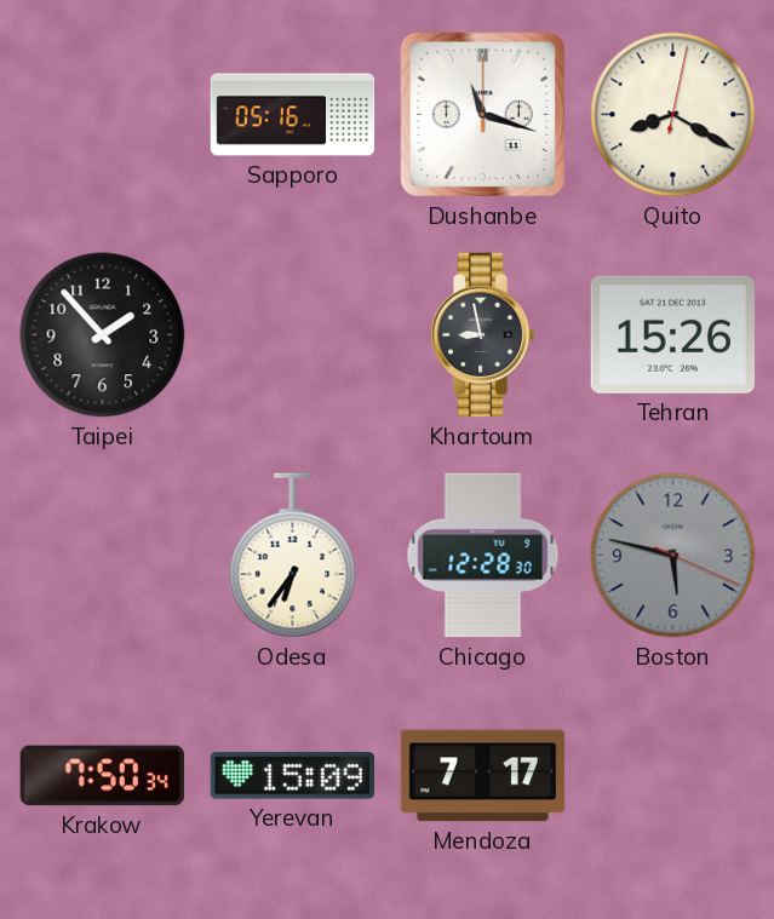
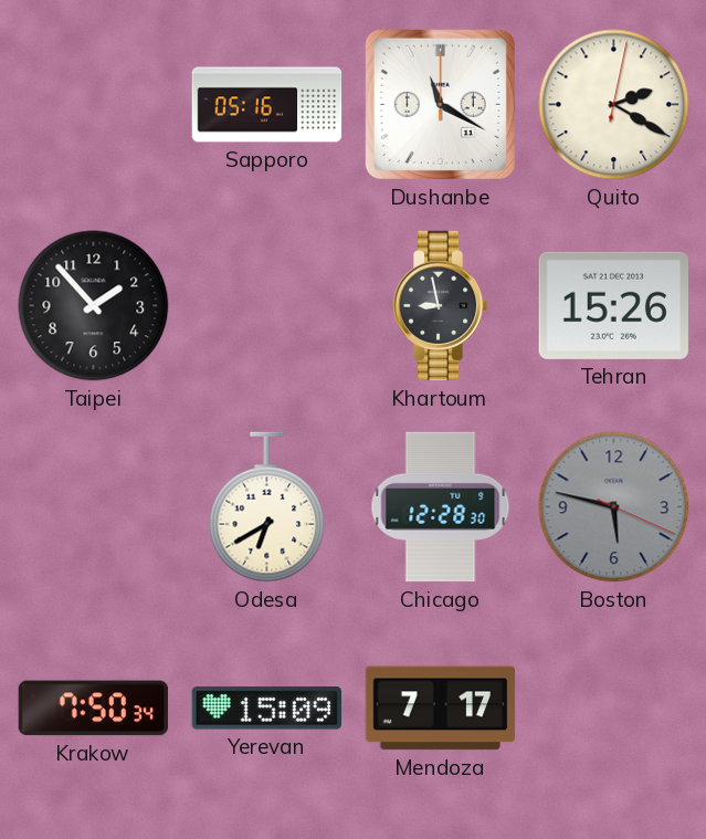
Dushanbe: 11:18 -> 11:20
Quito: 8:20 -> 2:20
Odesa: 6:36 -> 6:40
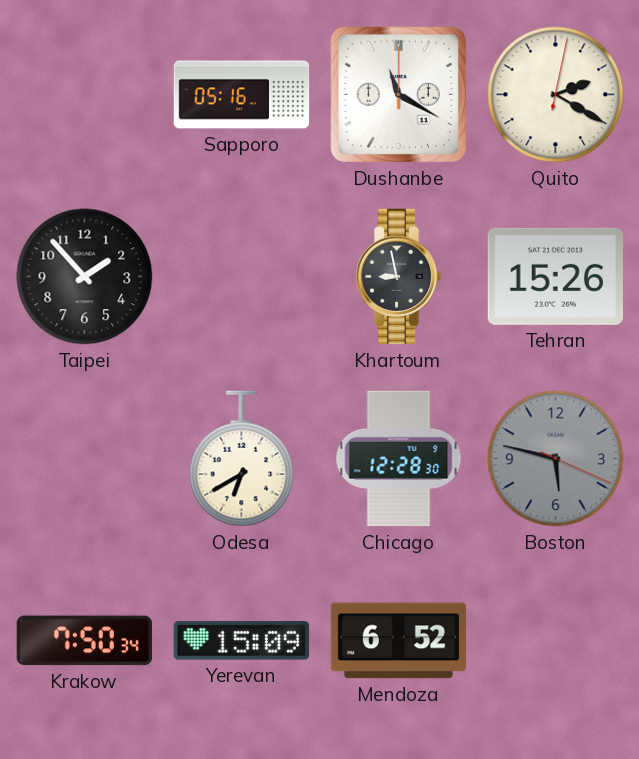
Mendoza: 7:17 -> 6:52
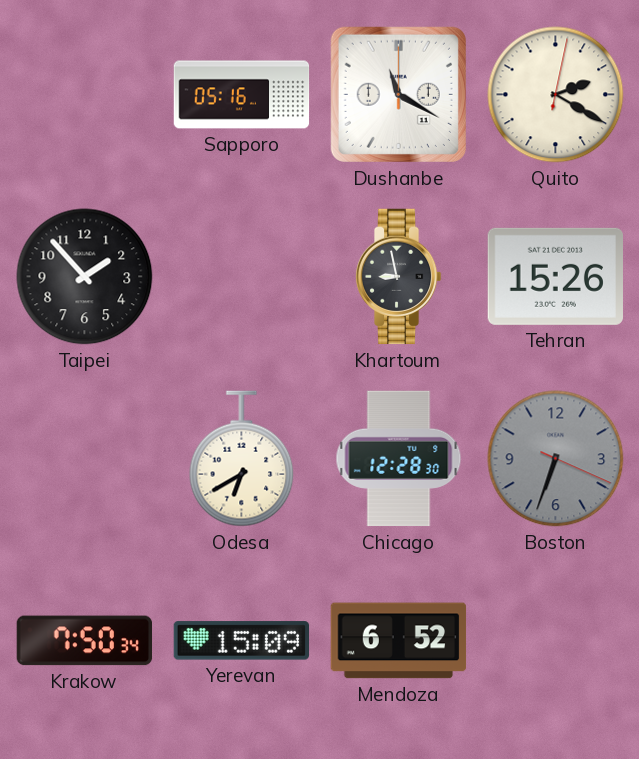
Boston: 5:47 -> 6:33
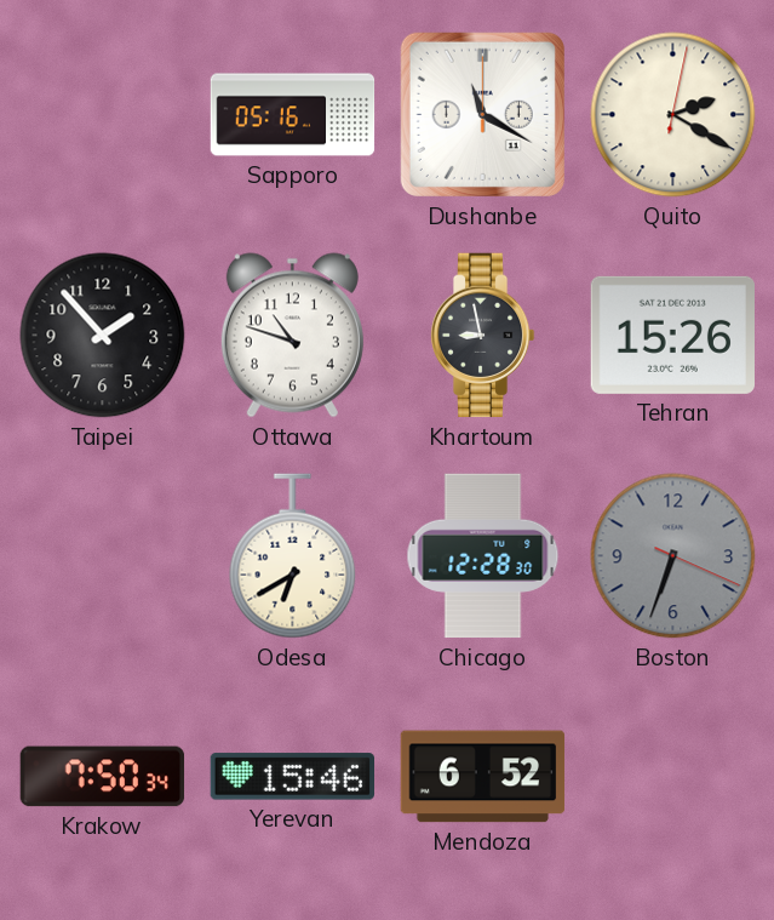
Ottawa: none -> 10:48
Yerevan: 15:09 -> 15:46
